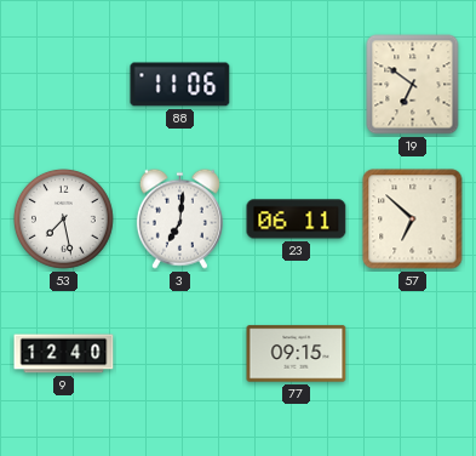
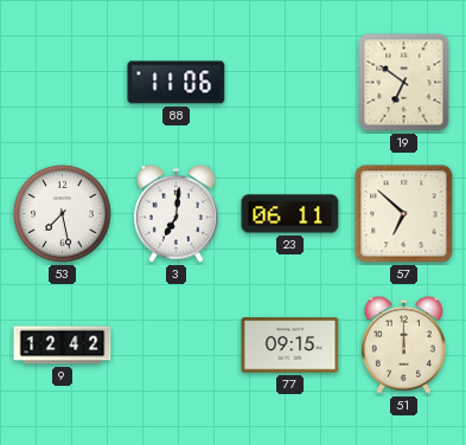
9: 12:40 -> 12:42
51: none -> 12:00
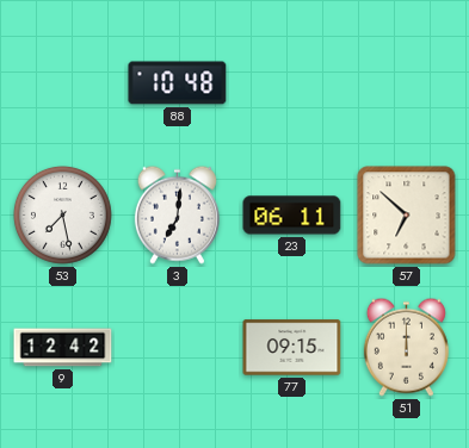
88: 11:06 -> 10:48
19: 6:51 -> none
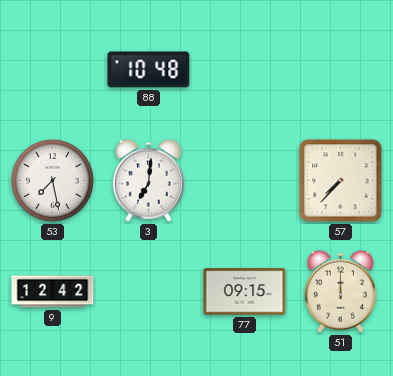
23: 06:11 -> none
57: 6:52 -> 7:37
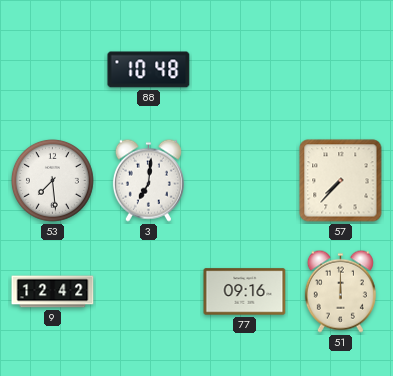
53: 7:28 -> 7:29
77: 09:15 -> 09:16
